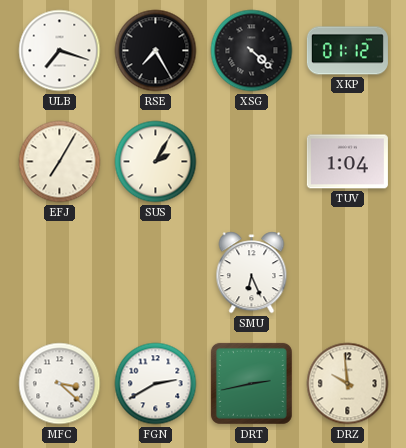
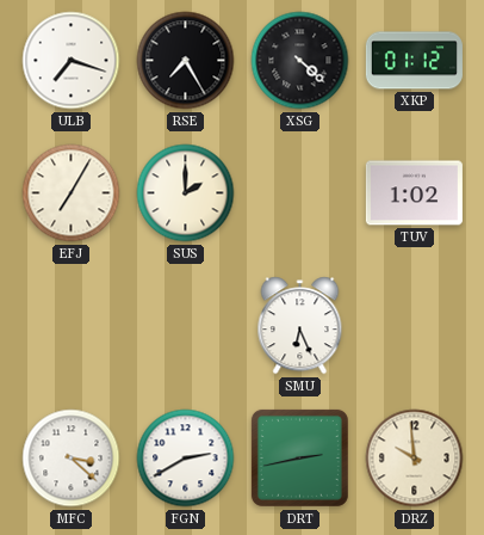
SUS: 2:05 -> 2:00
TUV: 1:04 -> 1:02
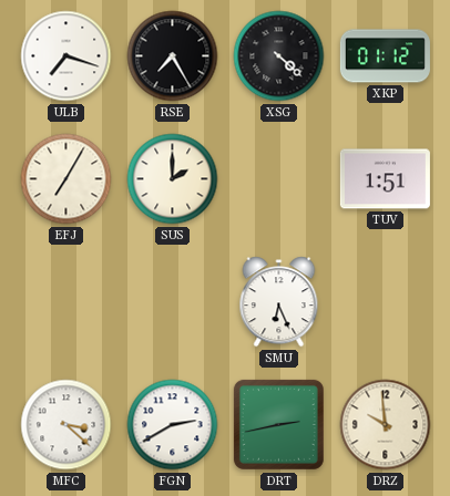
TUV: 1:02 -> 1:51
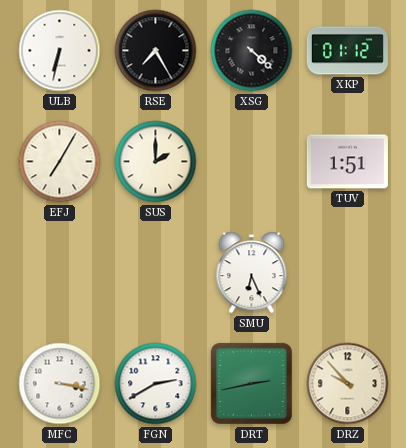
ULB: 7:18 -> 6:32
MFC: 3:22 -> 3:17
DRZ: 9:59 -> 9:53
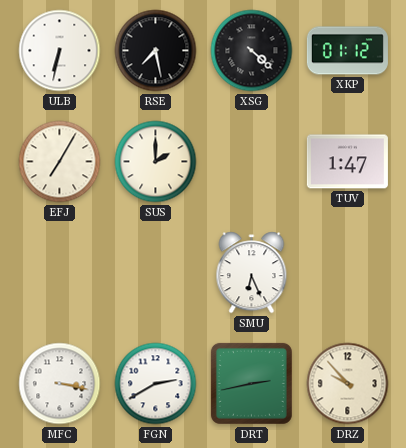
RSE: 7:25 -> 7:28
TUV: 1:51 -> 1:47
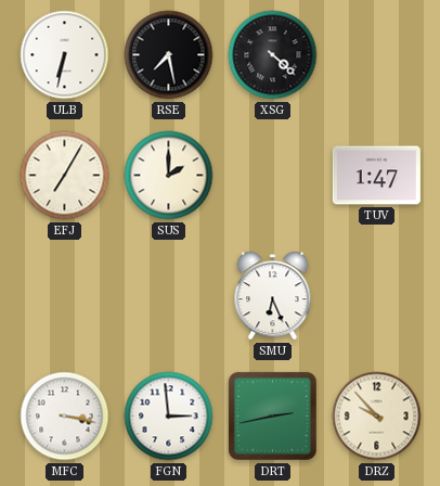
XKP: 01:12 -> none
FGN: 2:40 -> 2:59
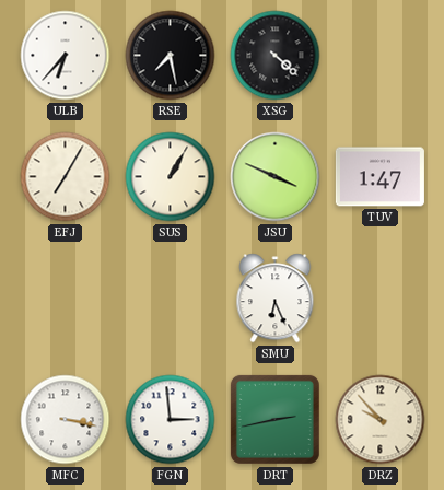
ULB: 6:32 -> 6:37
SUS: 2:00 -> 1:05
JSU: none -> 3:49
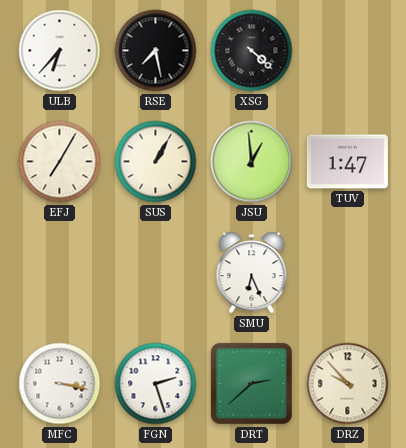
JSU: 3:49 -> 12:59
FGN: 2:59 -> 2:27
DRT: 2:43 -> 2:38
